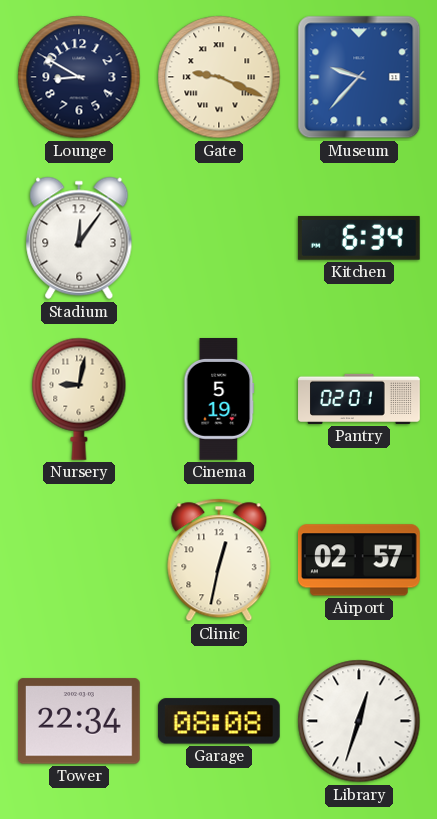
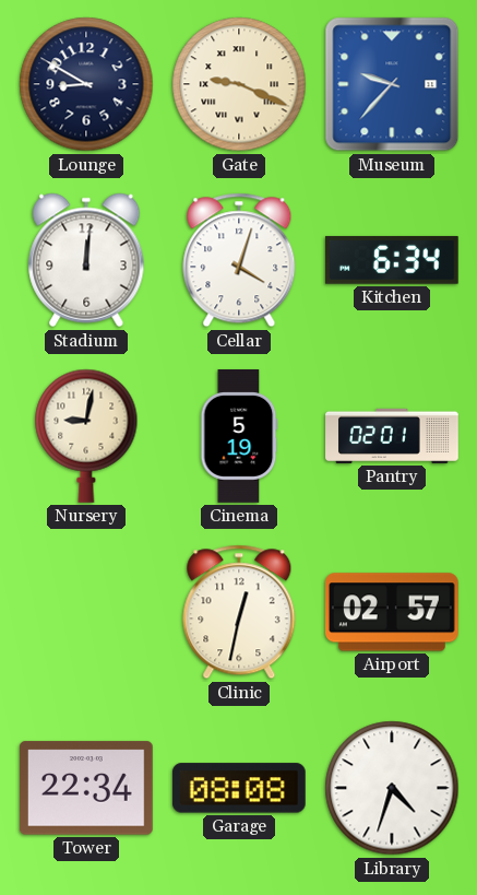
Stadium: 12:06 -> 12:01
Cellar: none -> 4:03
Library: 12:33 -> 4:33
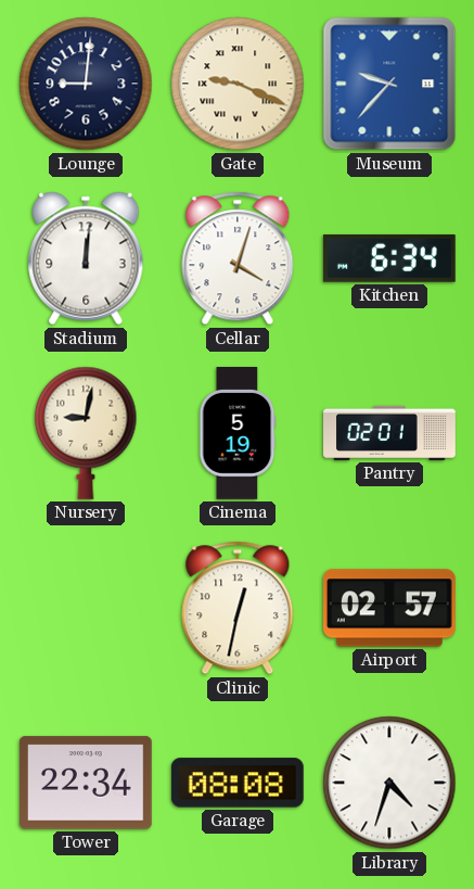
Lounge: 8:50 -> 9:01
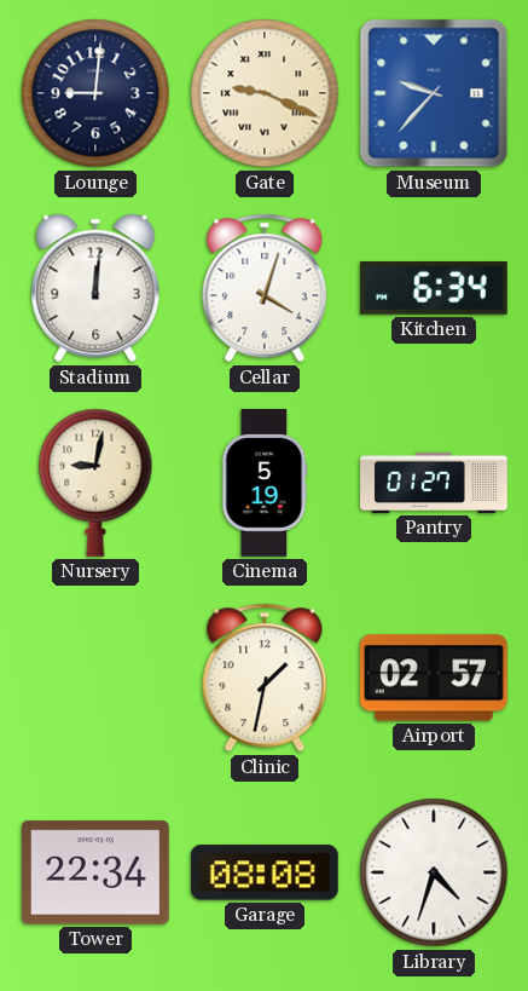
Pantry: 02:01 -> 01:27
Clinic: 12:32 -> 1:32
